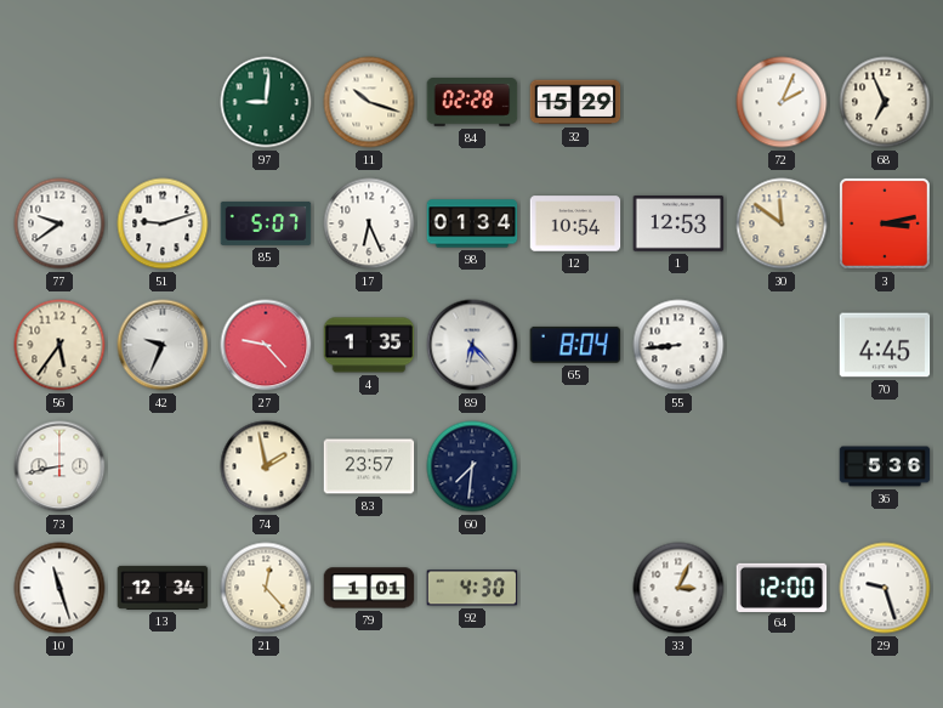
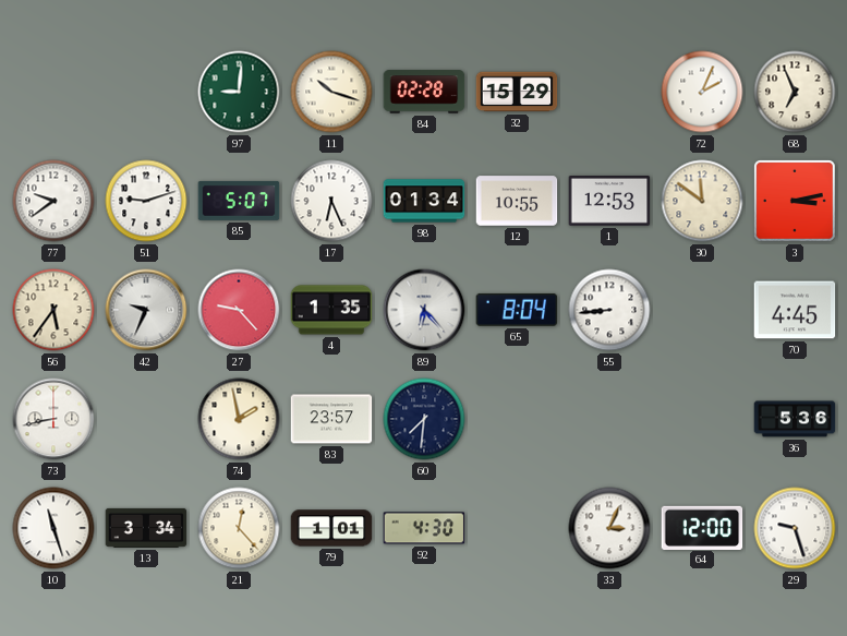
12: 10:54 -> 10:55
13: 12:34 -> 3:34
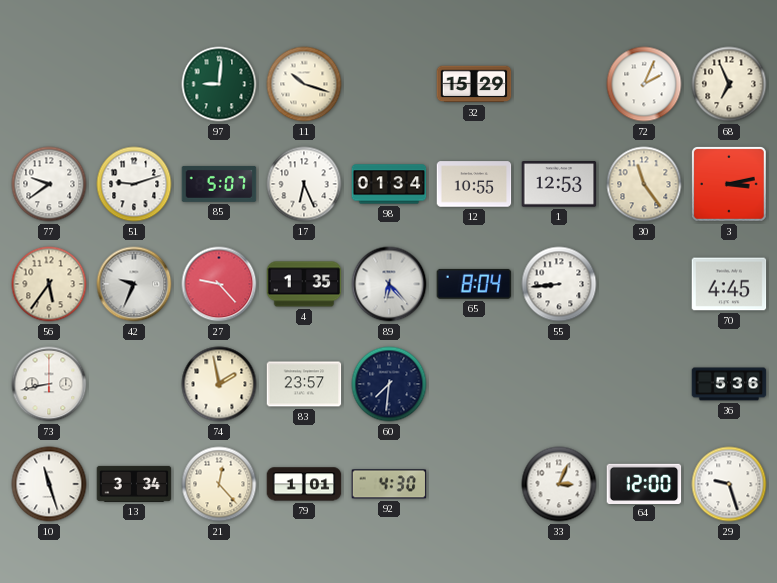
84: 02:28 -> none
30: 11:51 -> 11:24
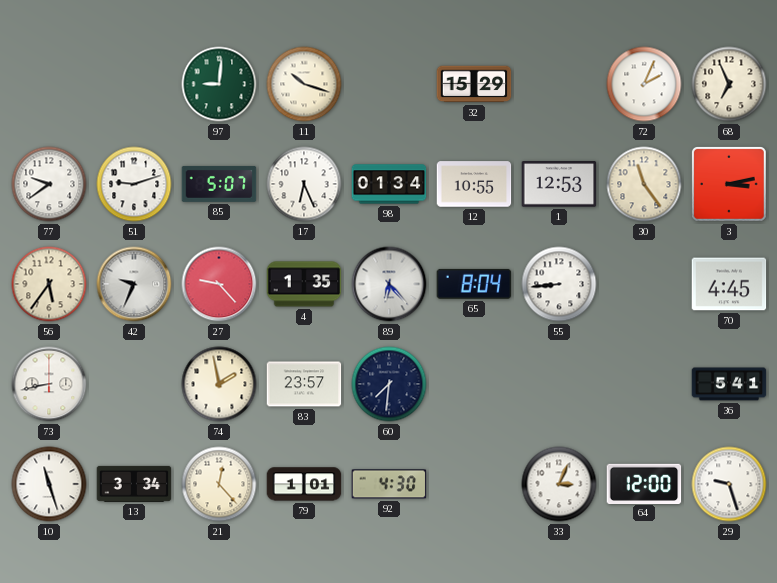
36: 5:36 -> 5:41
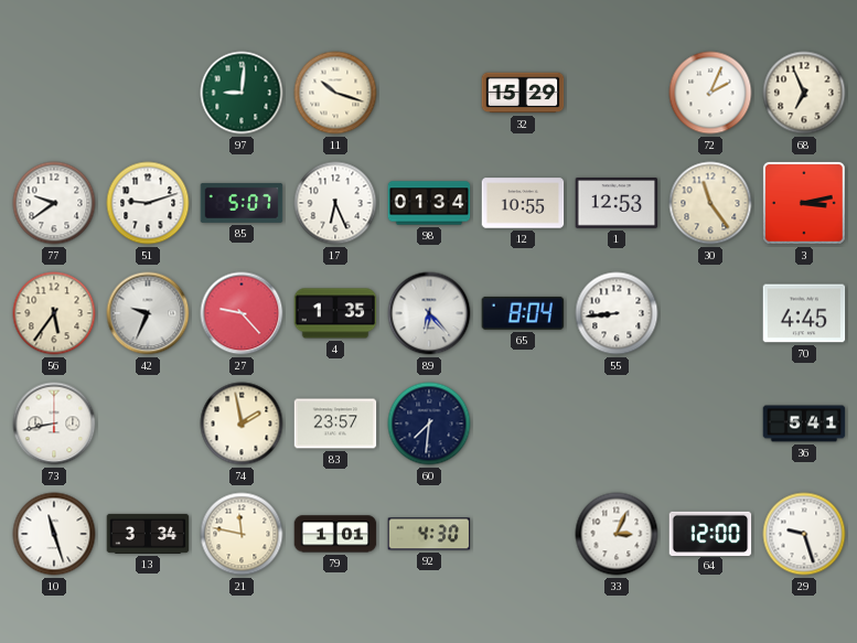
21: 12:23 -> 11:47
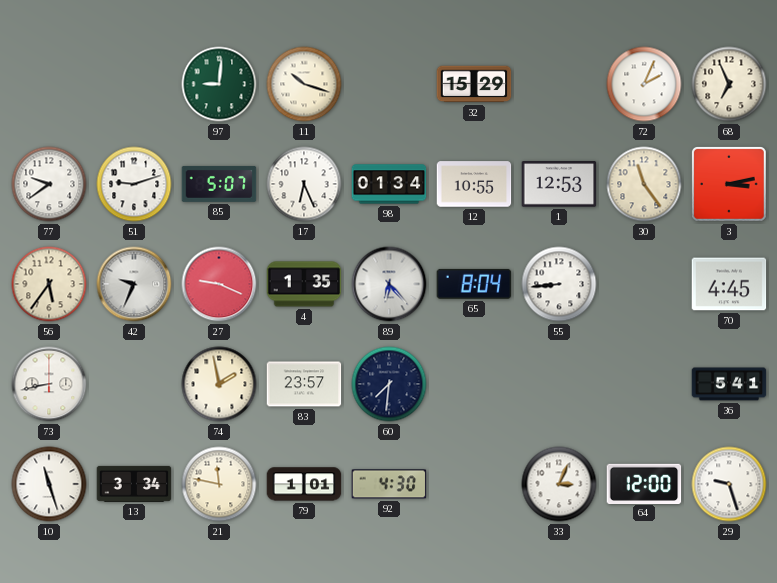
27: 9:23 -> 9:19
